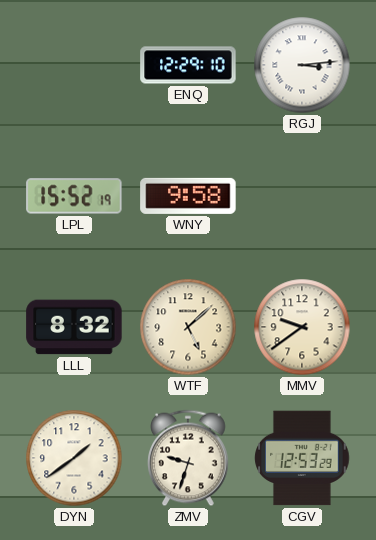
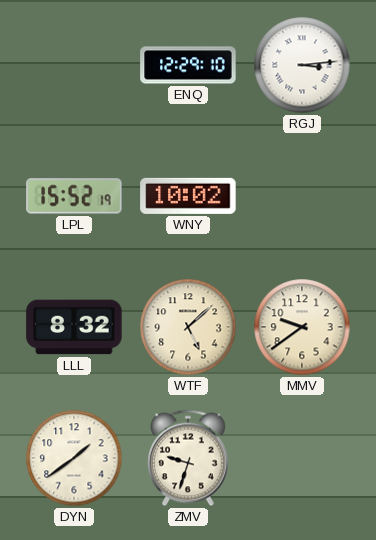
WNY: 9:58 -> 10:02
CGV: 12:53 -> none
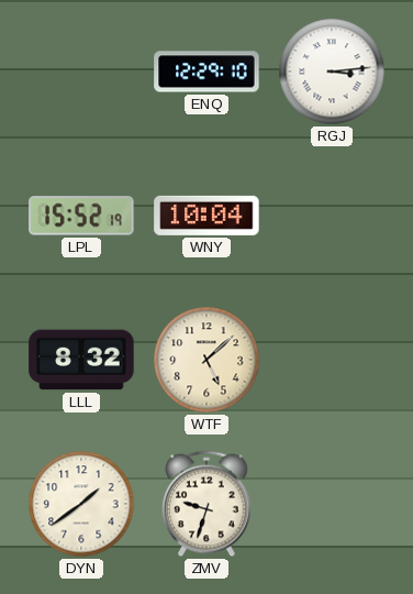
WNY: 10:02 -> 10:04
MMV: 9:39 -> none
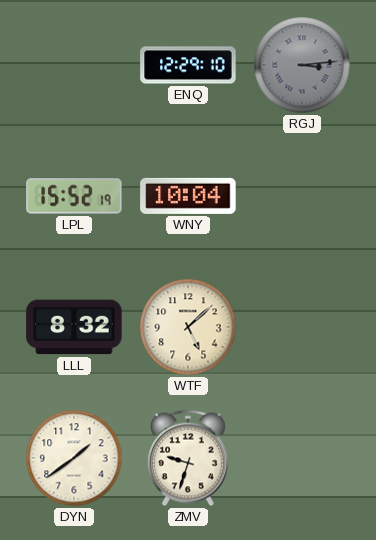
RGJ dial: white -> grey
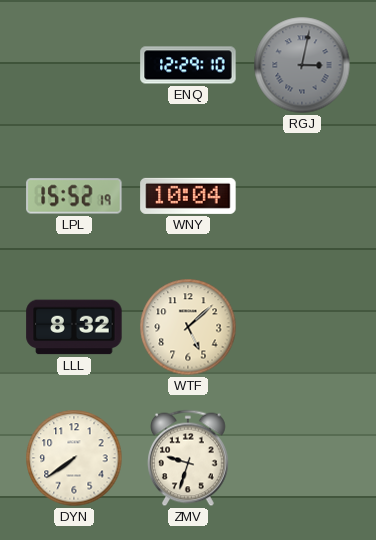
RGJ: 3:14 -> 3:02
DYN: 1:39 -> 7:39
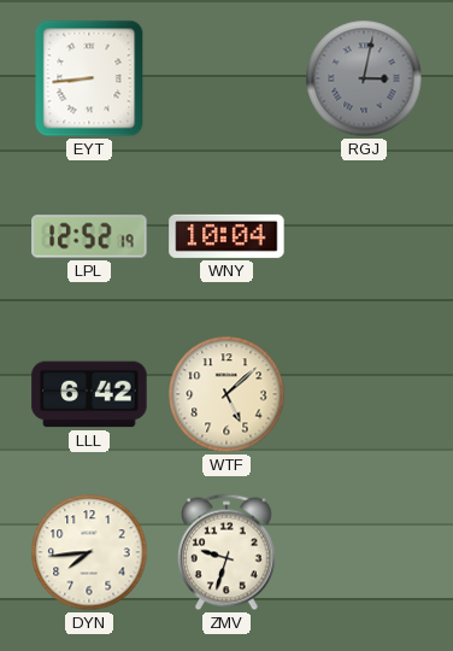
EYT: none -> 8:44
ENQ: 12:29 -> none
LPL: 15:52 -> 12:52
LLL: 8:32 -> 6:42
DYN: 7:39 -> 7:44
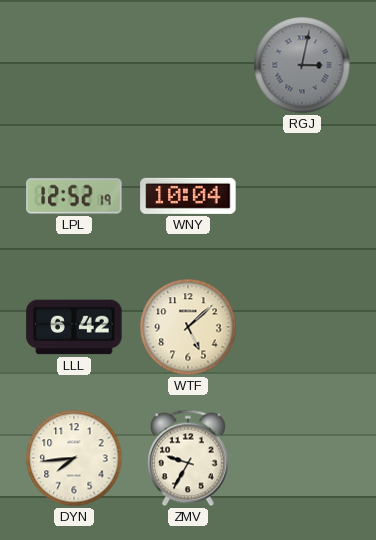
EYT: 8:44 -> none
ZMV: 9:33 -> 9:35
